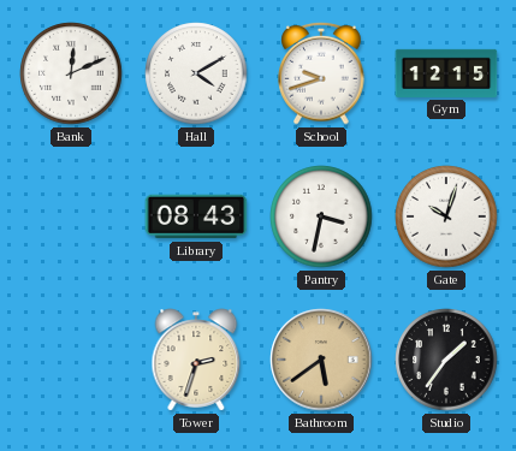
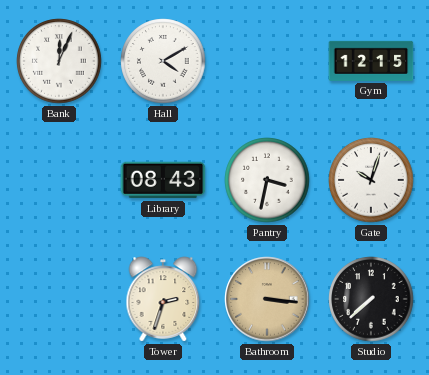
Bank: 12:11 -> 12:04
School: 9:42 -> none
Bathroom: 5:39 -> 3:16
Studio: 1:36 -> 7:38
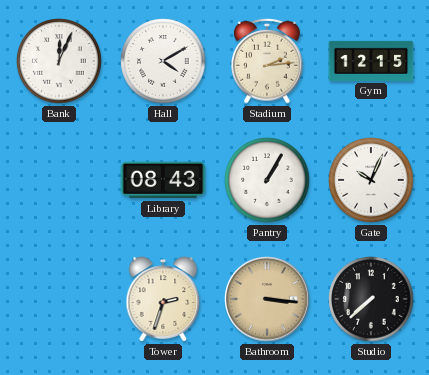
Stadium: none -> 2:14
Pantry: 3:32 -> 1:05
Gate: 10:03 -> 10:04
